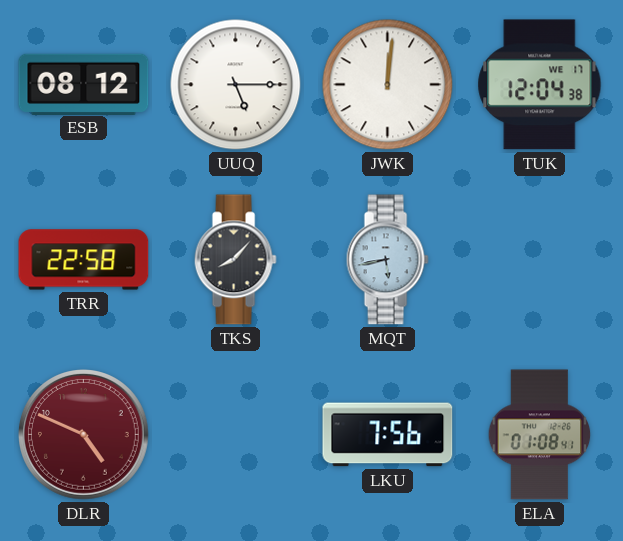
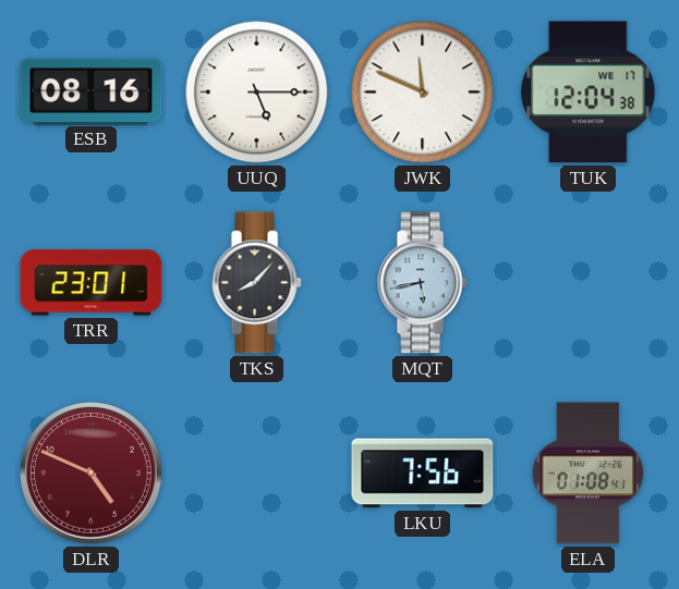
ESB: 08:12 -> 08:16
JWK: 12:01 -> 11:49
TRR: 22:58 -> 23:01
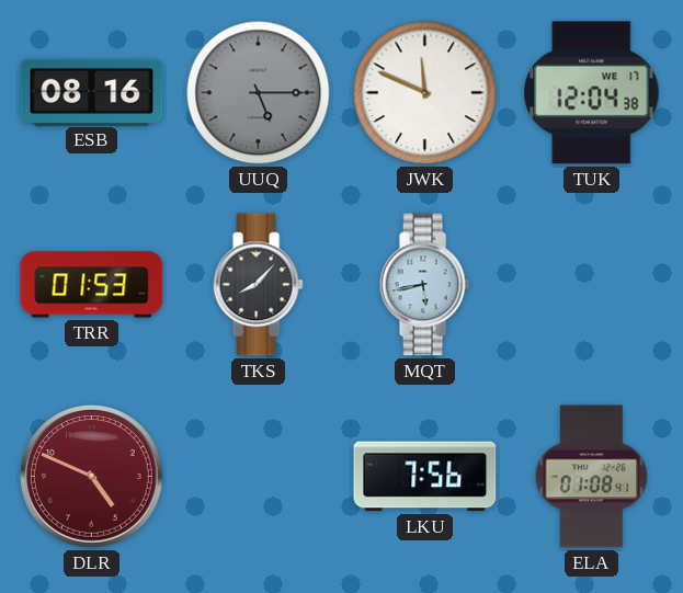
UUQ dial: white -> grey
TRR: 23:01 -> 01:53
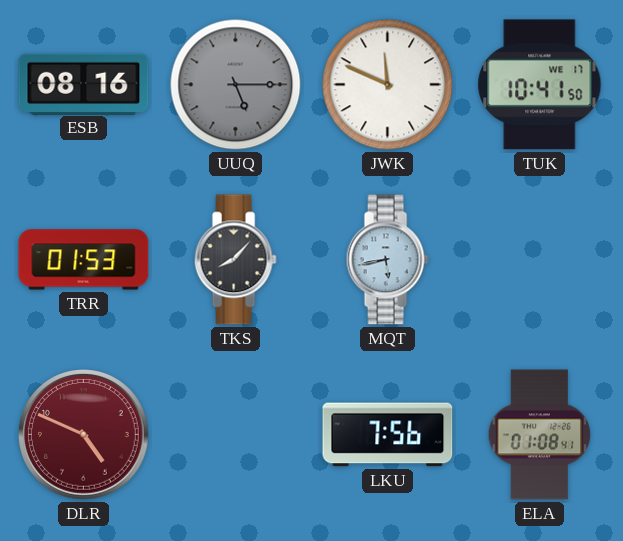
TUK: 12:04 -> 10:41
